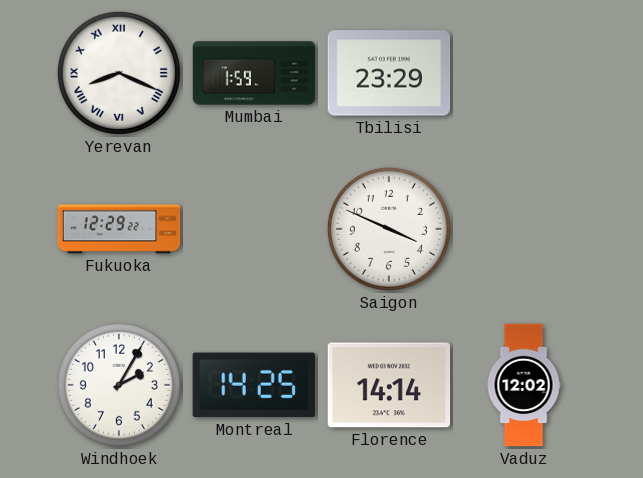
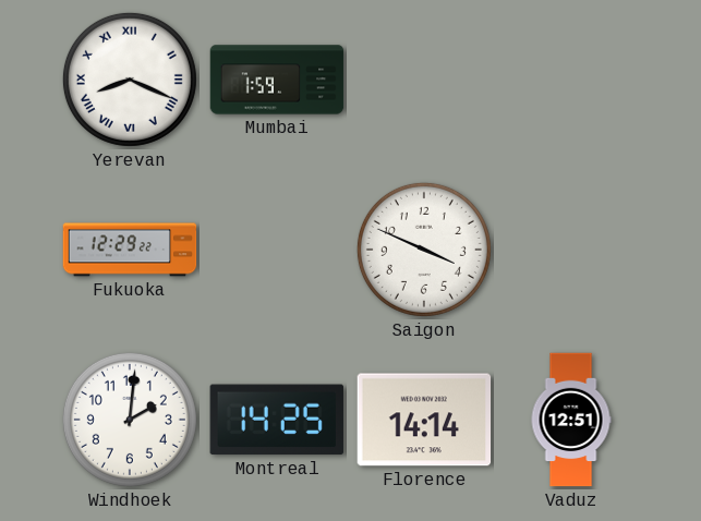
Tbilisi: 23:29 -> none
Windhoek: 2:05 -> 2:01
Vaduz: 12:02 -> 12:51
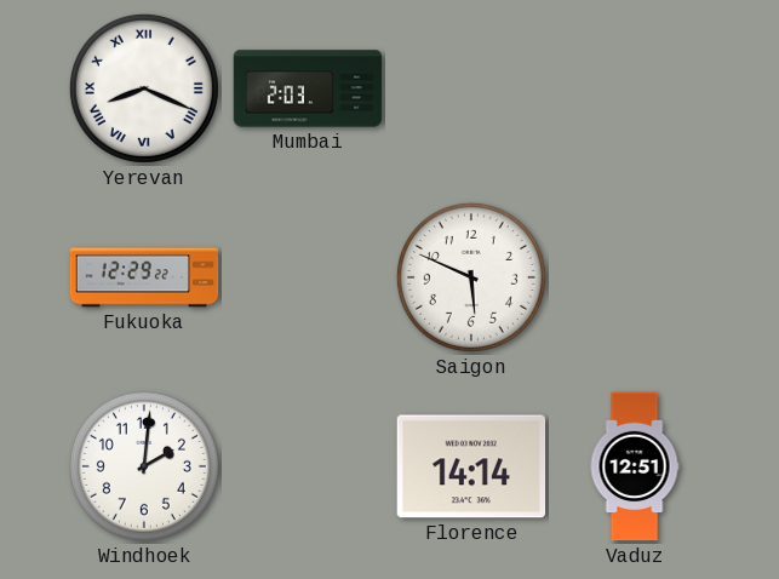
Mumbai: 1:59 -> 2:03
Saigon: 3:49 -> 5:49
Montreal: 14:25 -> none
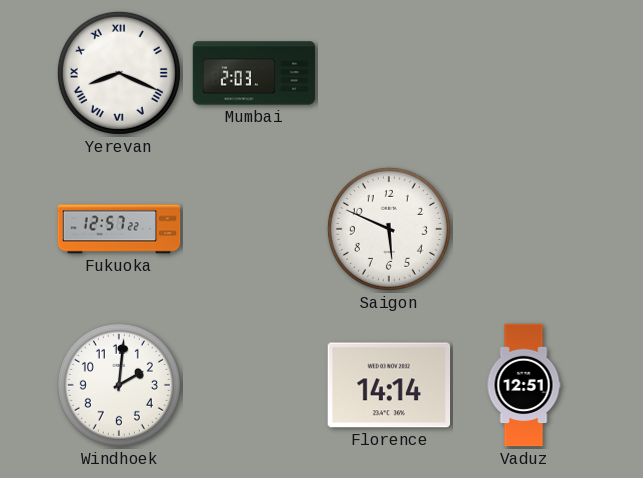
Fukuoka: 12:29 -> 12:57
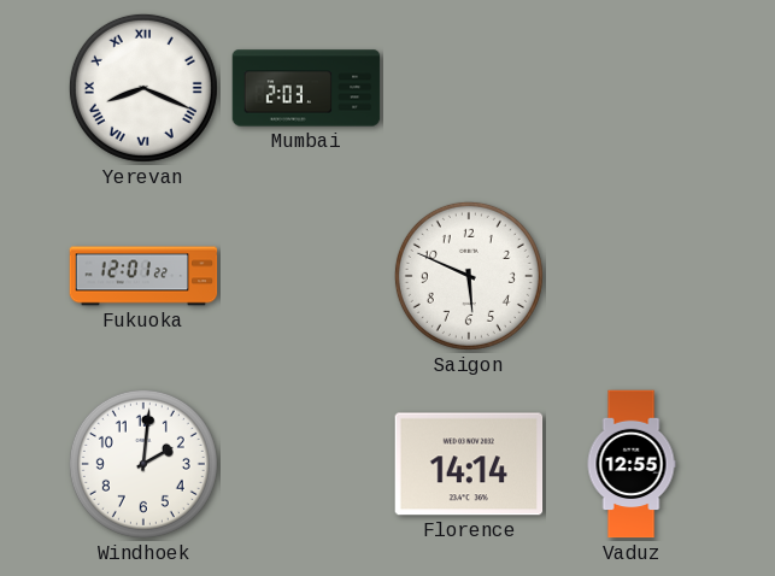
Fukuoka: 12:57 -> 12:01
Vaduz: 12:51 -> 12:55
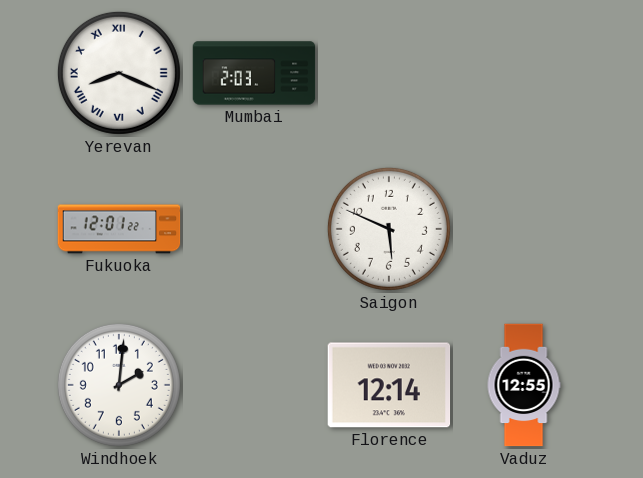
Florence: 14:14 -> 12:14
